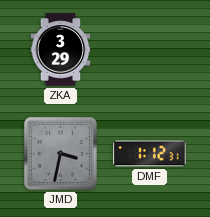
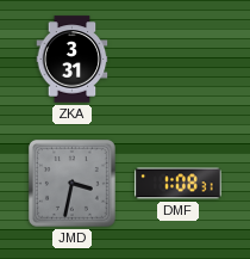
ZKA: 3:29 -> 3:31
DMF: 1:12 -> 1:08
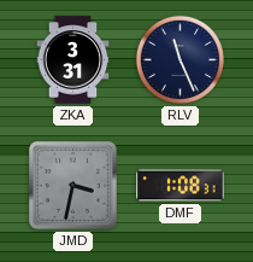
RLV: none -> 11:26
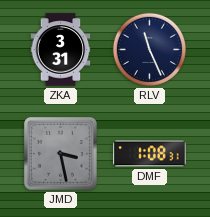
JMD: 3:32 -> 3:28
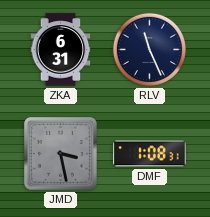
ZKA: 3:31 -> 6:31
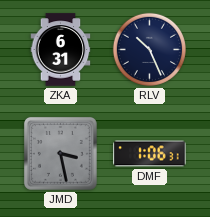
RLV: 11:26 -> 10:26
DMF: 1:08 -> 1:06
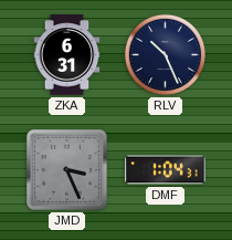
JMD: 3:28 -> 3:26
DMF: 1:06 -> 1:04
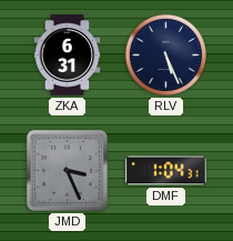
RLV: 10:26 -> 5:26
